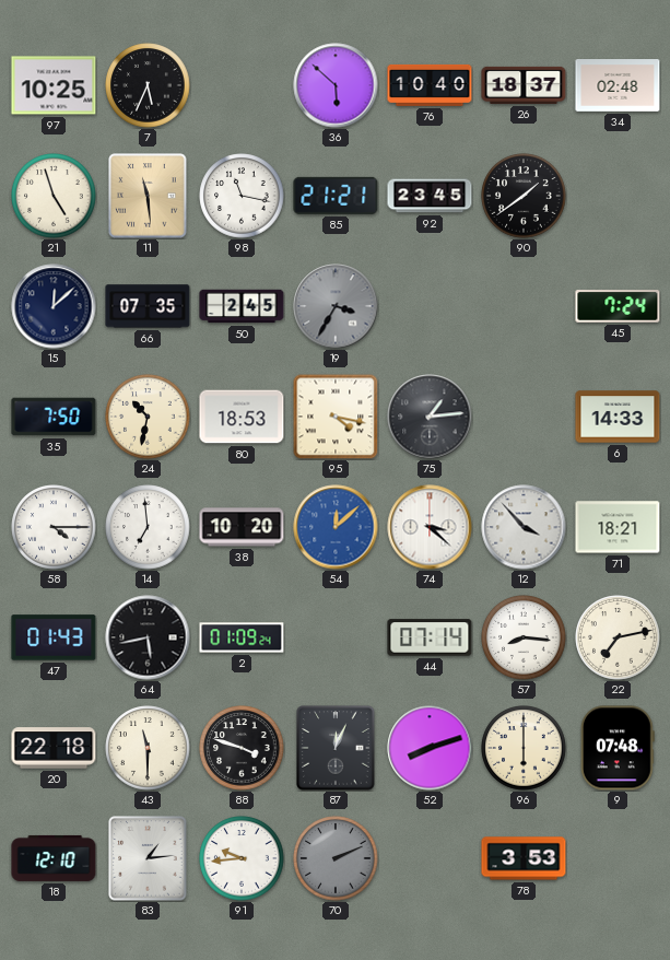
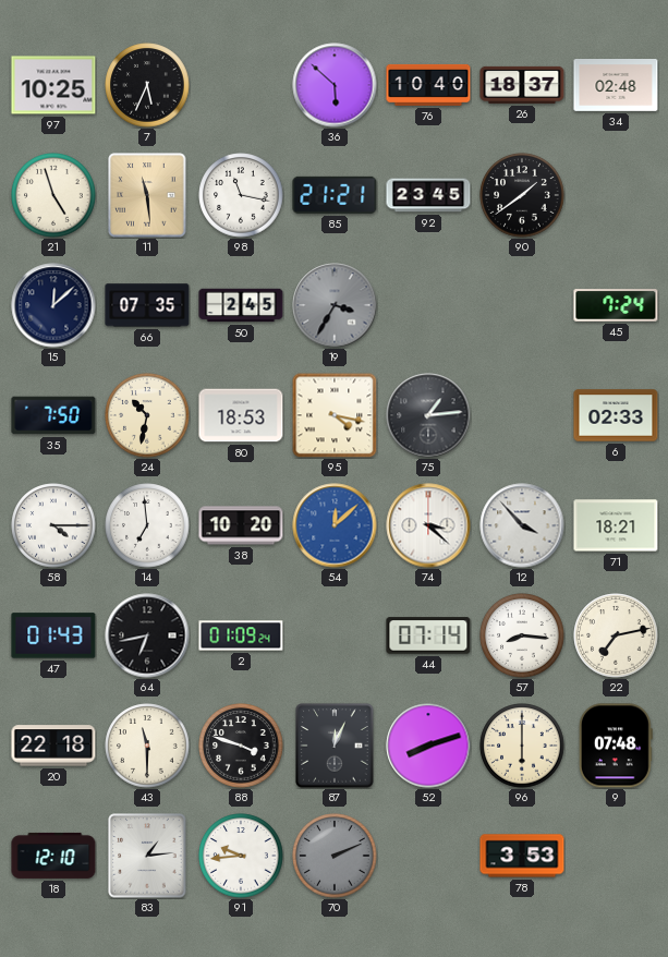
6: 14:33 -> 02:33
64: 5:43 -> 6:43
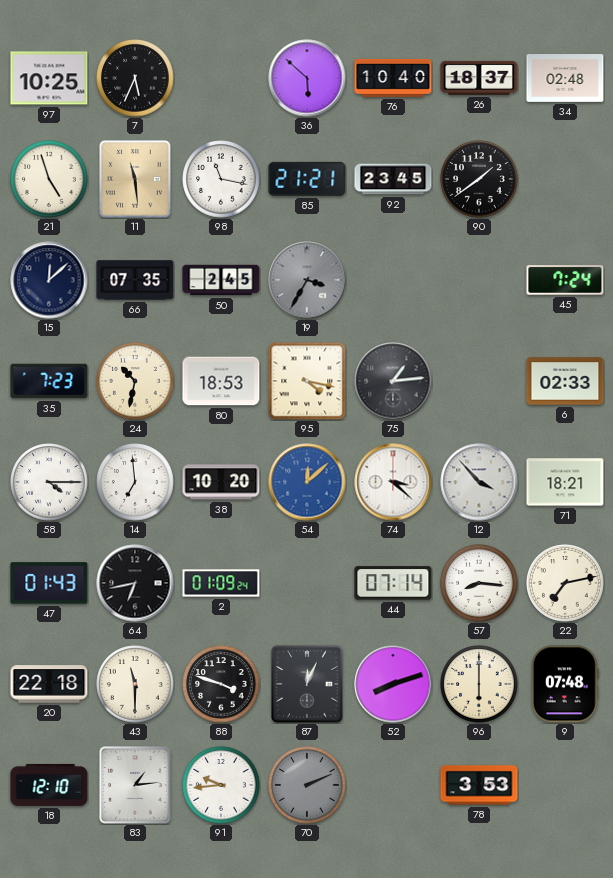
35: 7:50 -> 7:23
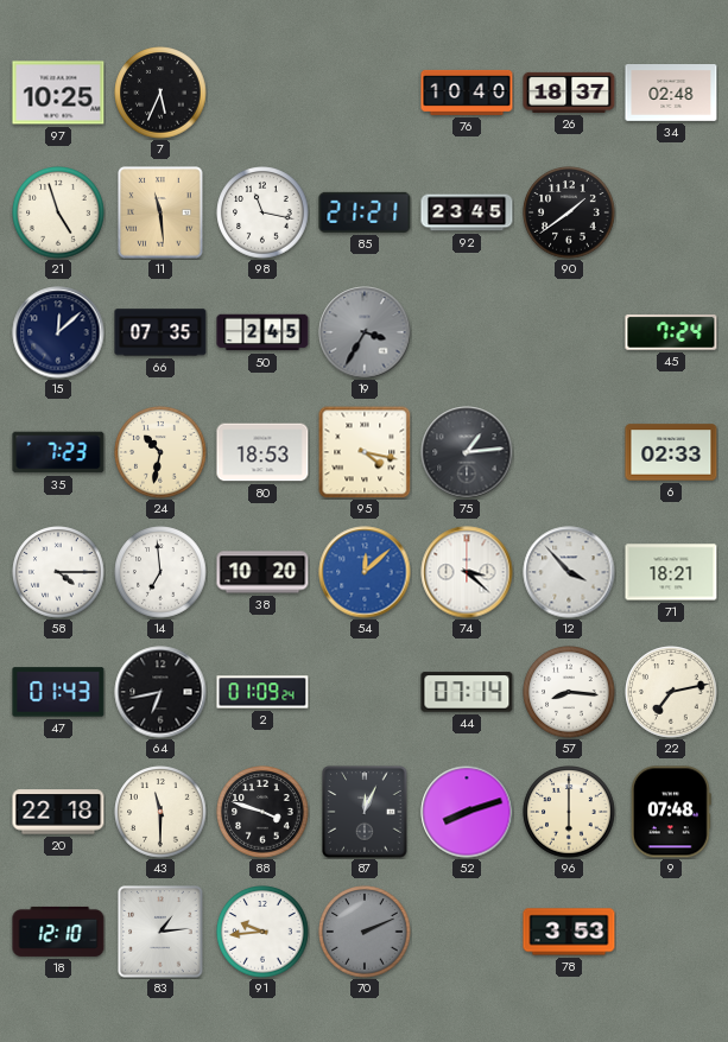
36: 5:52 -> none
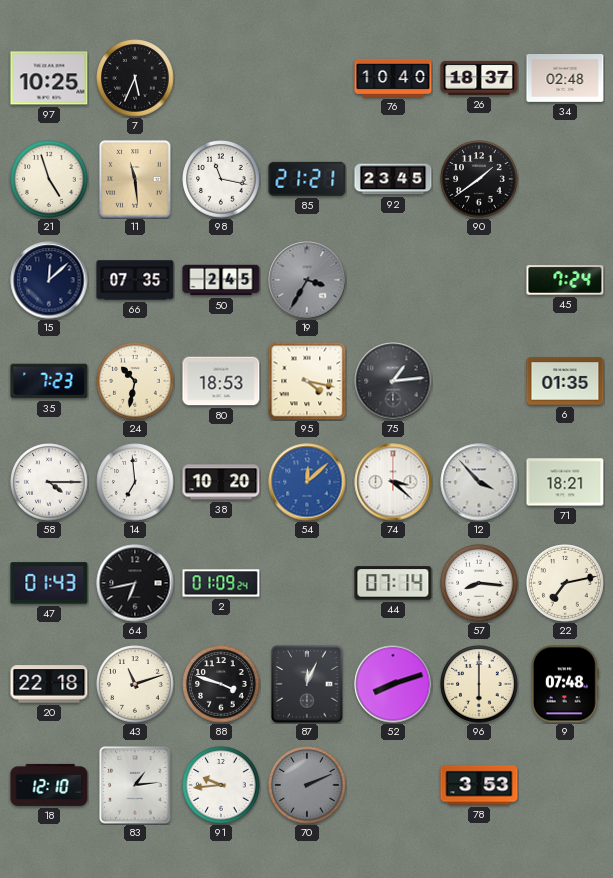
6: 02:33 -> 01:35
43: 11:30 -> 11:12
